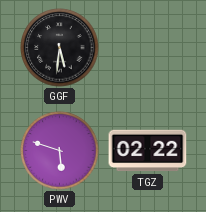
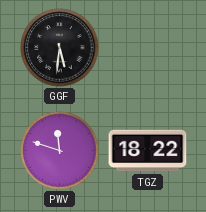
PWV: 5:48 -> 11:48
TGZ: 02:22 -> 18:22
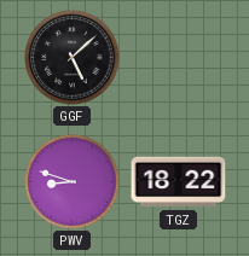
GGF: 5:31 -> 5:08
PWV: 11:48 -> 8:48
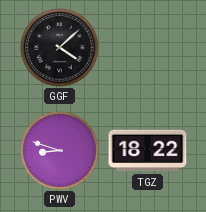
GGF: 5:08 -> 4:08
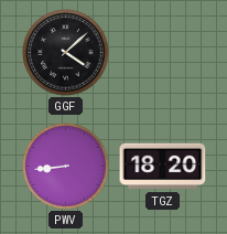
PWV: 8:48 -> 8:44
TGZ: 18:22 -> 18:20
